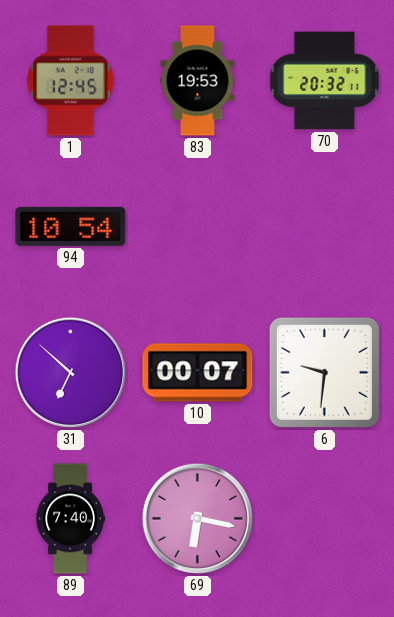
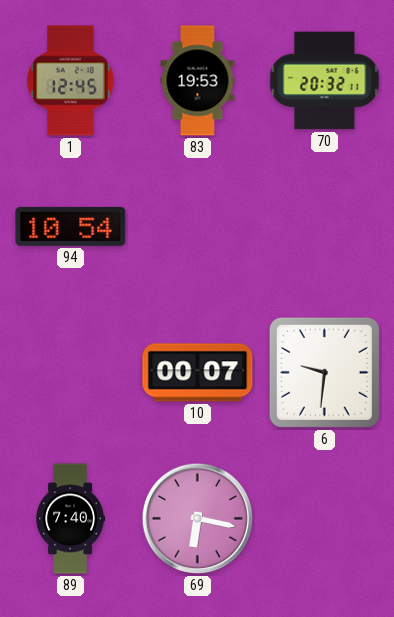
31: 6:52 -> none
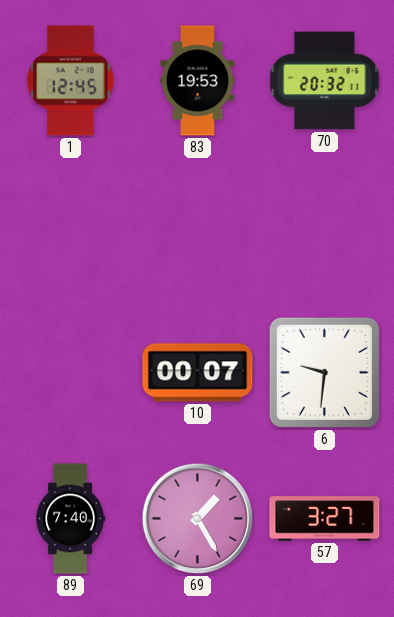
94: 10:54 -> none
69: 6:17 -> 1:25
57: none -> 3:27
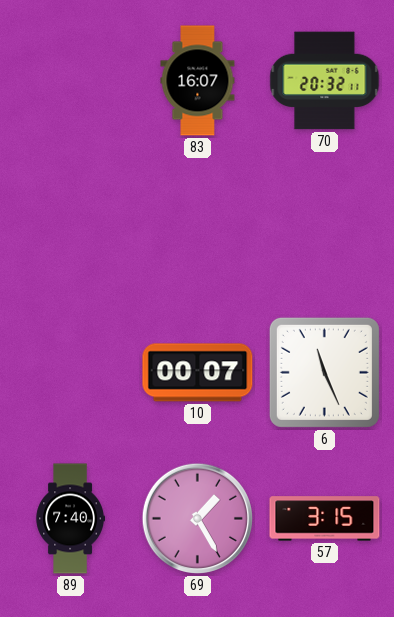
1: 12:45 -> none
83: 19:53 -> 16:07
6: 9:31 -> 11:26
57: 3:27 -> 3:15
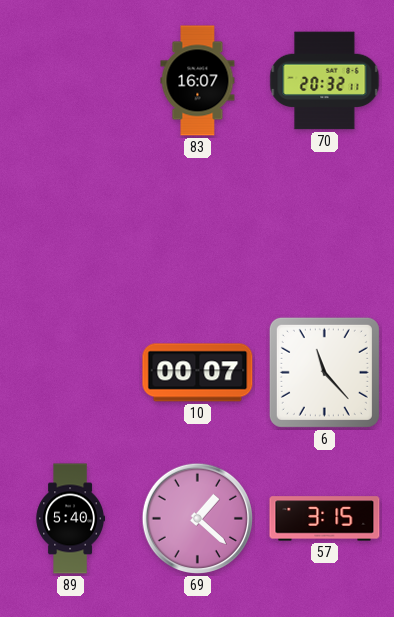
6: 11:26 -> 11:23
89: 7:40 -> 5:40
69: 1:25 -> 1:22
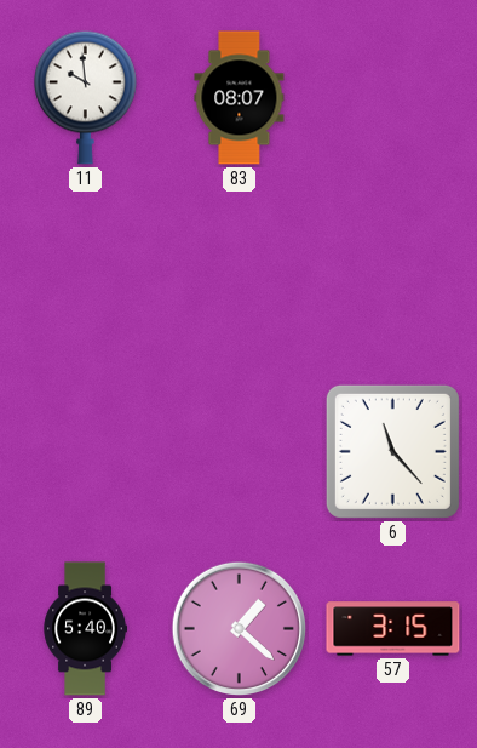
11: none -> 9:59
83: 16:07 -> 08:07
70: 20:32 -> none
10: 00:07 -> none
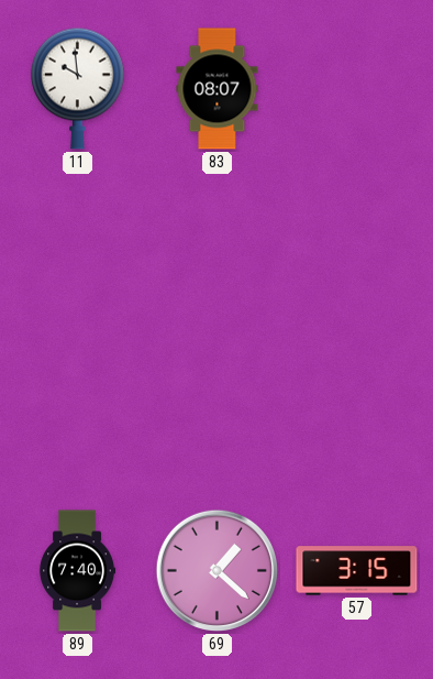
6: 11:23 -> none
89: 5:40 -> 7:40
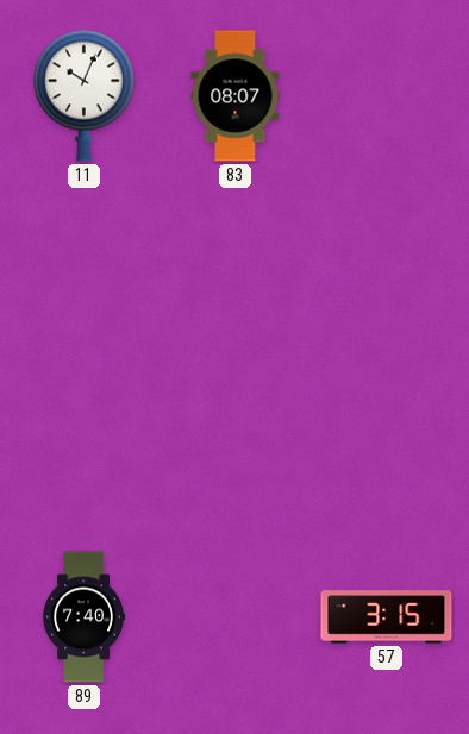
11: 9:59 -> 10:04
69: 1:22 -> none
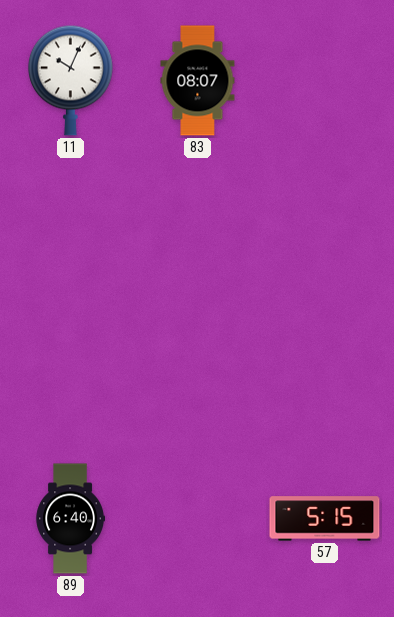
89: 7:40 -> 6:40
57: 3:15 -> 5:15
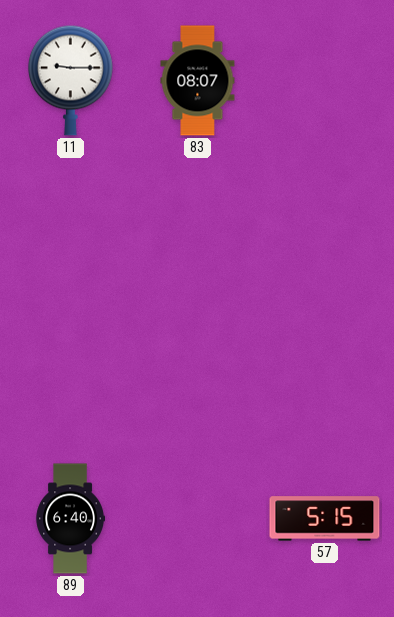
11: 10:04 -> 9:15
